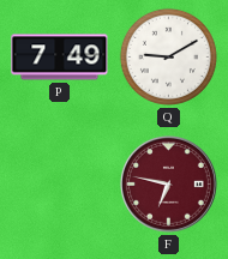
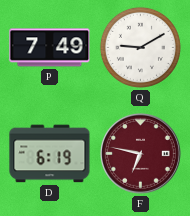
D: none -> 6:19
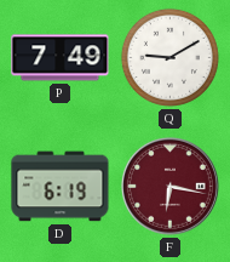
F: 6:47 -> 6:17
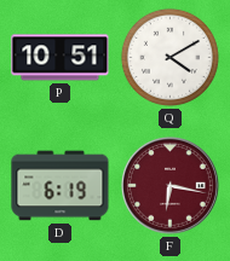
P: 7:49 -> 10:51
Q: 9:10 -> 4:10
